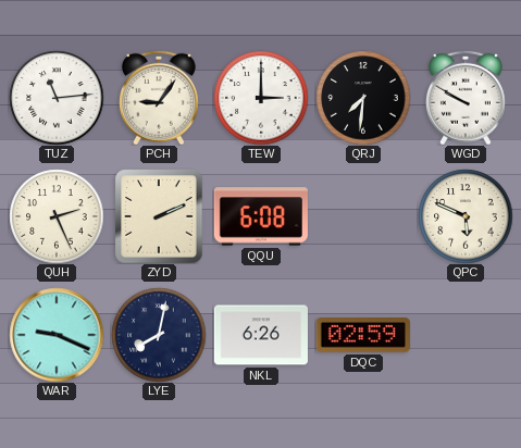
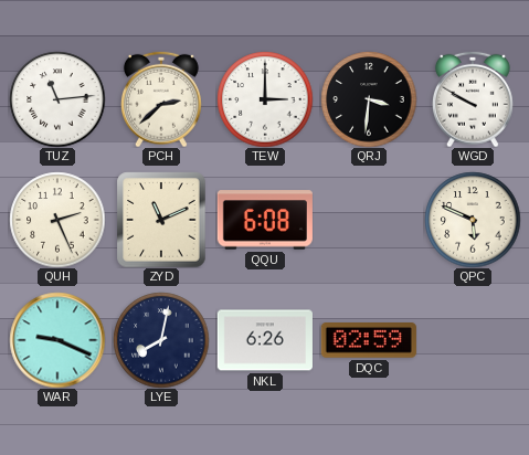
PCH: 9:06 -> 2:38
QRJ: 7:31 -> 3:31
ZYD: 2:11 -> 11:11
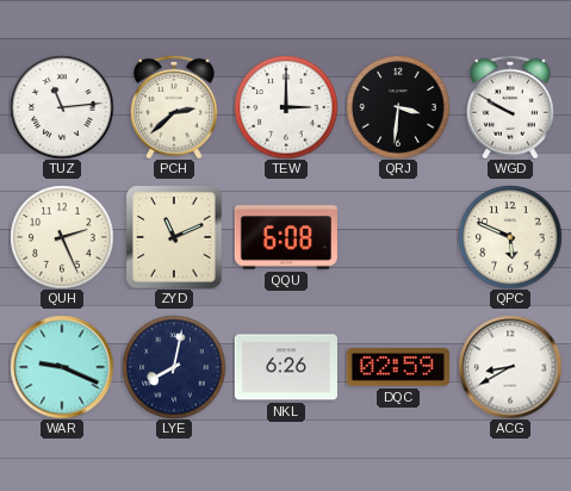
ACG: none -> 8:40
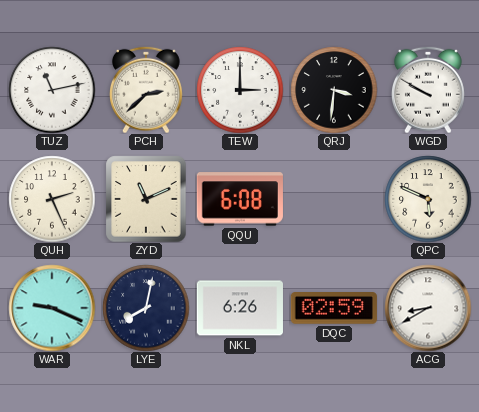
TUZ: 11:14 -> 11:13
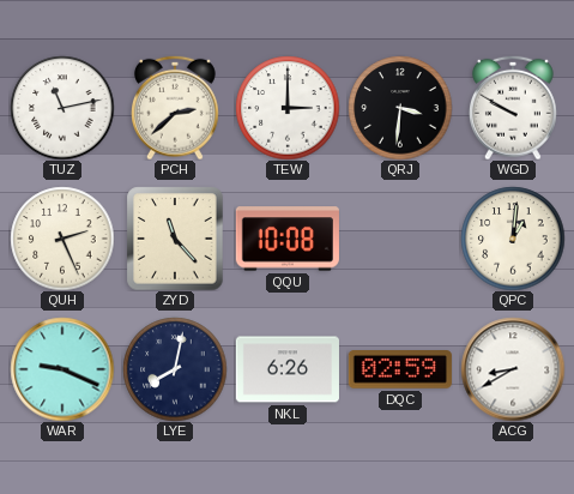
ZYD: 11:11 -> 11:23
QQU: 6:08 -> 10:08
QPC: 5:49 -> 1:01
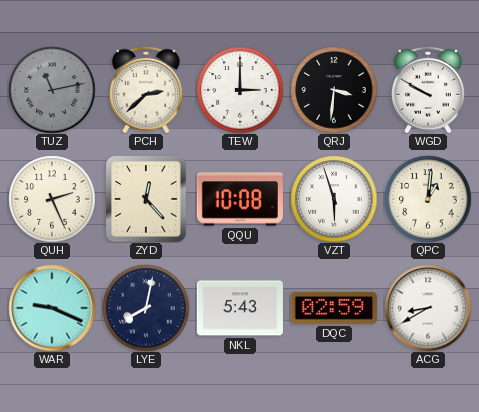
TUZ dial: white -> grey
ZYD: 11:23 -> 12:23
VZT: none -> 5:57
NKL: 6:26 -> 5:43
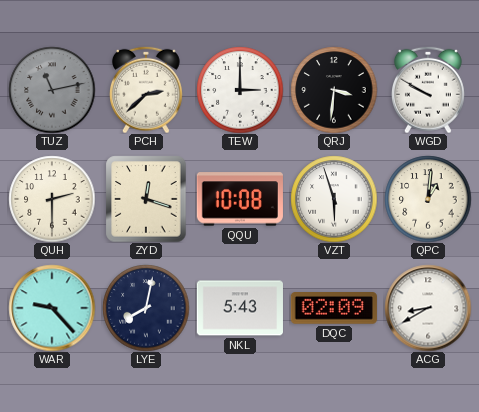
QUH: 2:26 -> 2:30
ZYD: 12:23 -> 12:18
WAR: 9:19 -> 9:23
DQC: 02:59 -> 02:09
